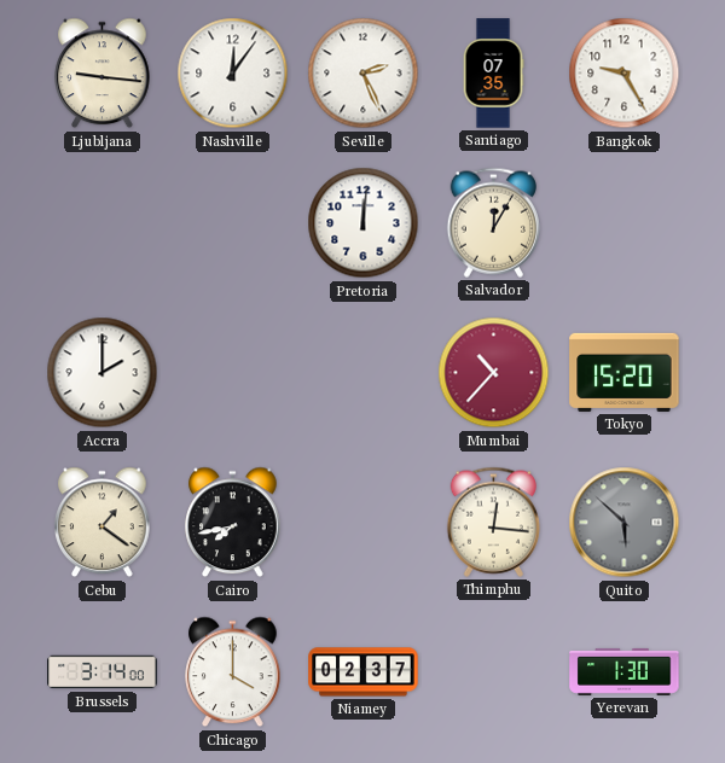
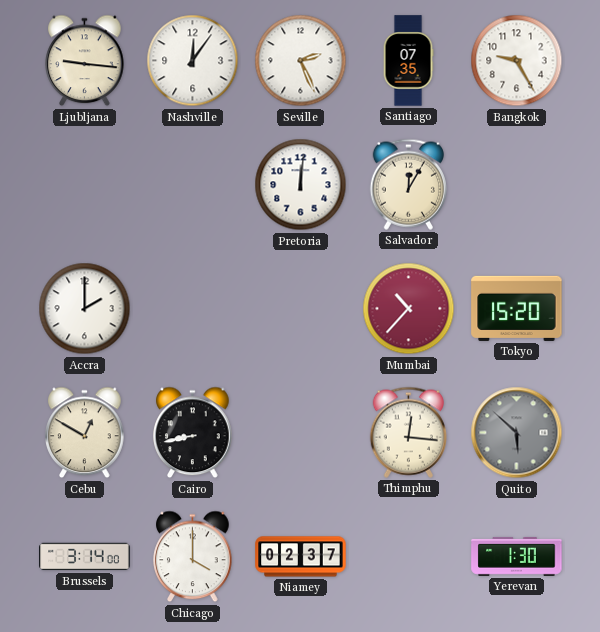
Cebu: 1:21 -> 12:50
Cairo: 7:43 -> 8:43
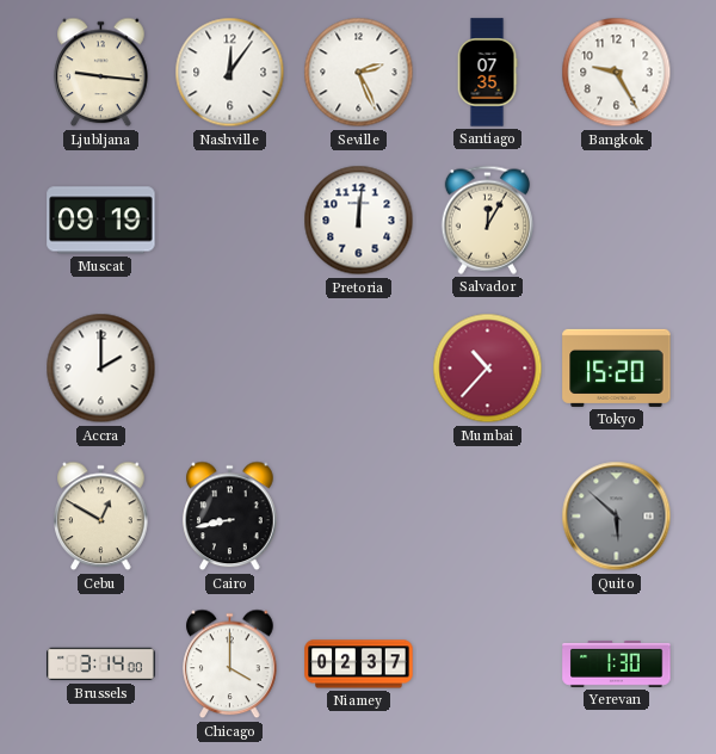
Muscat: none -> 09:19
Thimphu: 12:16 -> none
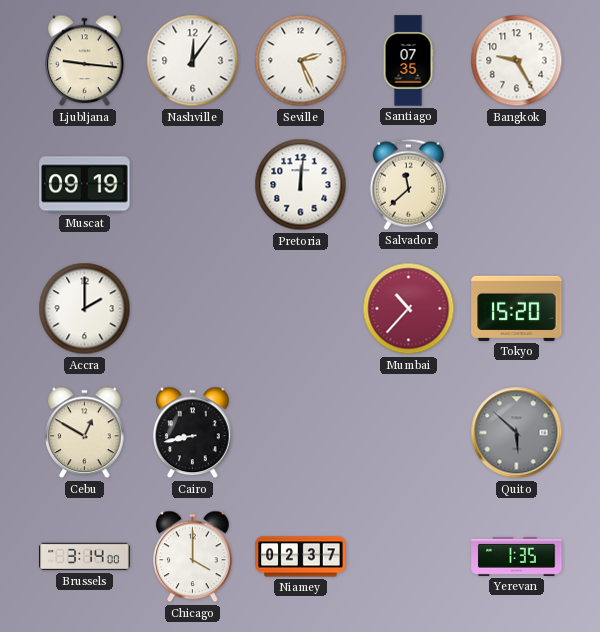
Salvador: 12:05 -> 11:38
Yerevan: 1:30 -> 1:35
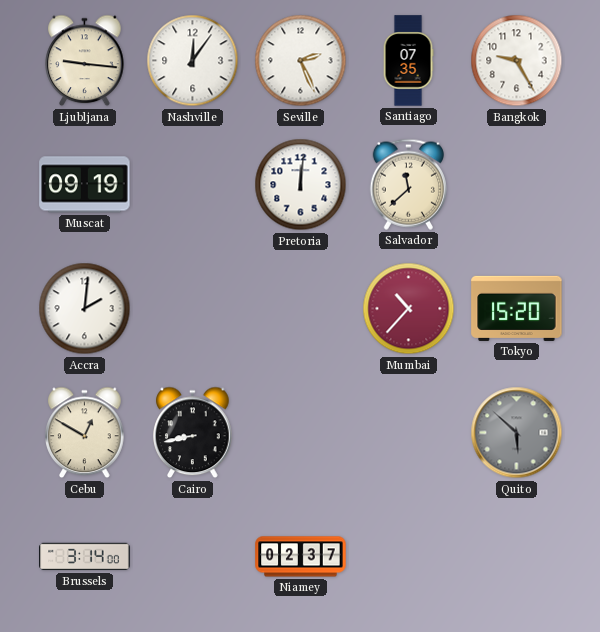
Accra: 2:00 -> 2:01
Chicago: 4:00 -> none
Yerevan: 1:35 -> none
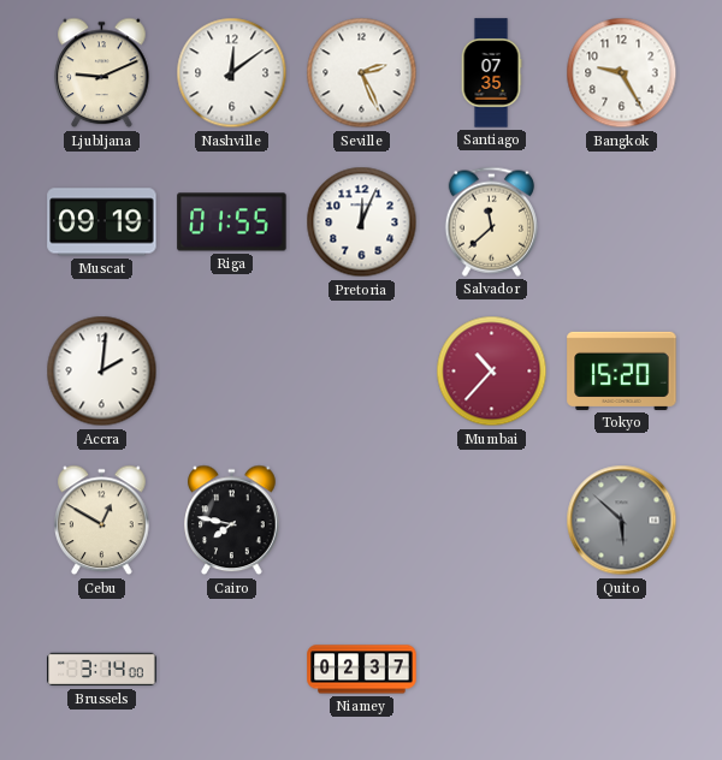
Ljubljana: 9:16 -> 9:11
Nashville: 12:06 -> 12:09
Riga: none -> 01:55
Pretoria: 12:01 -> 12:04
Cairo: 8:43 -> 7:47
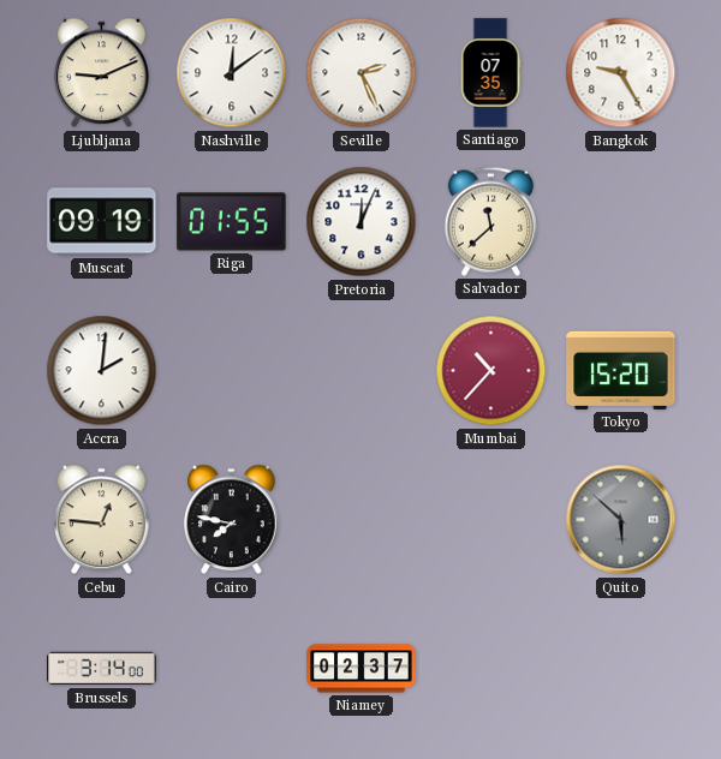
Cebu: 12:50 -> 12:46
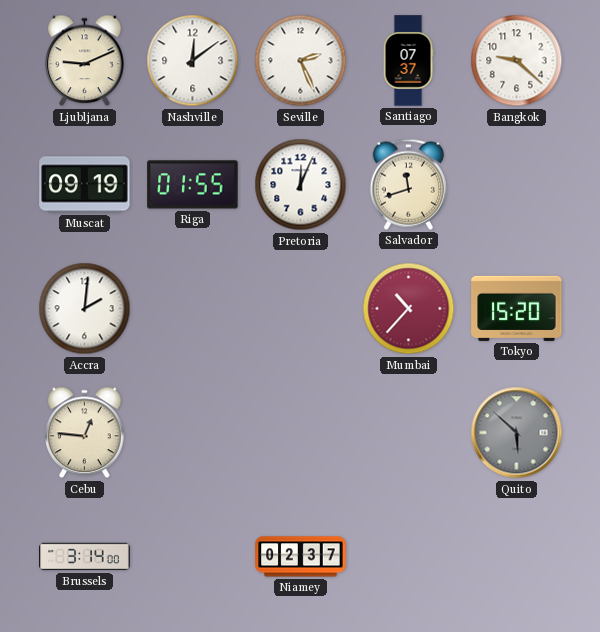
Santiago: 07:35 -> 07:37
Bangkok: 9:25 -> 9:22
Salvador: 11:38 -> 11:42
Cairo: 7:47 -> none
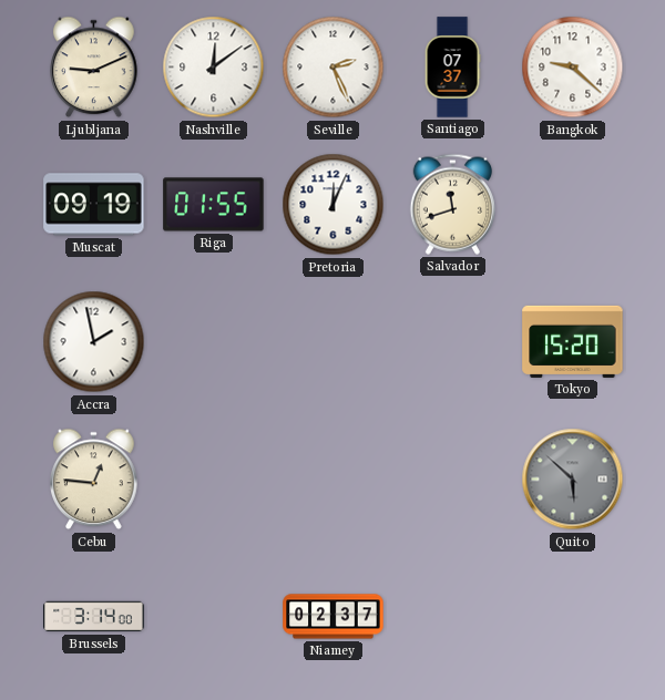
Accra: 2:01 -> 1:58
Mumbai: 10:37 -> none
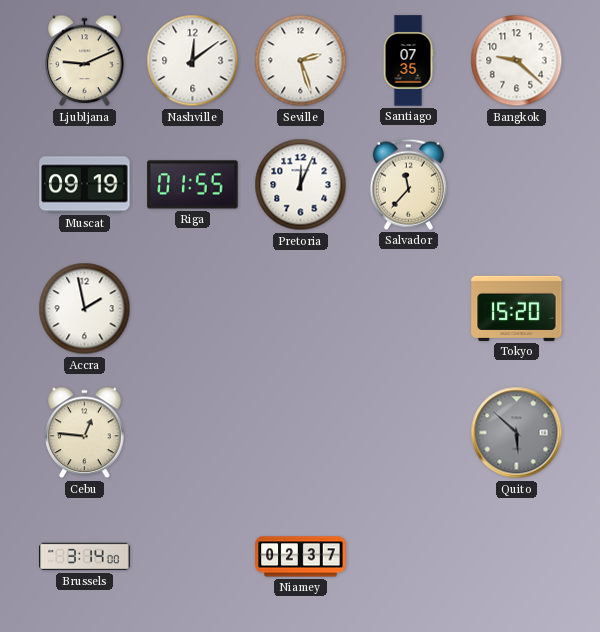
Seville: 2:26 -> 2:27
Santiago: 07:37 -> 07:35
Salvador: 11:42 -> 11:37
